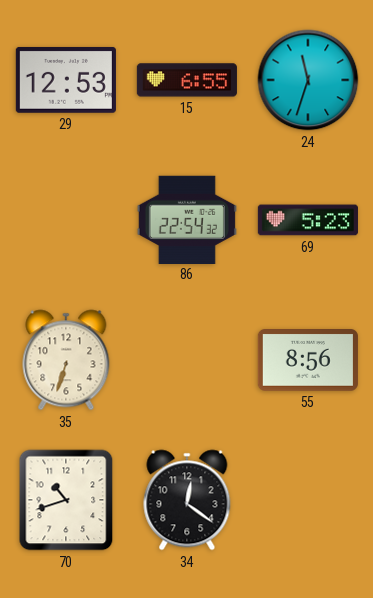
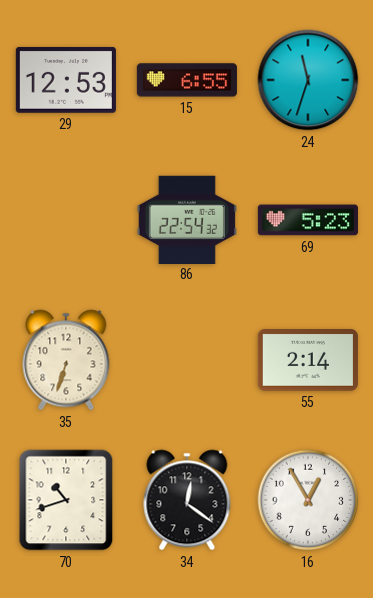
55: 8:56 -> 2:14
16: none -> 12:55
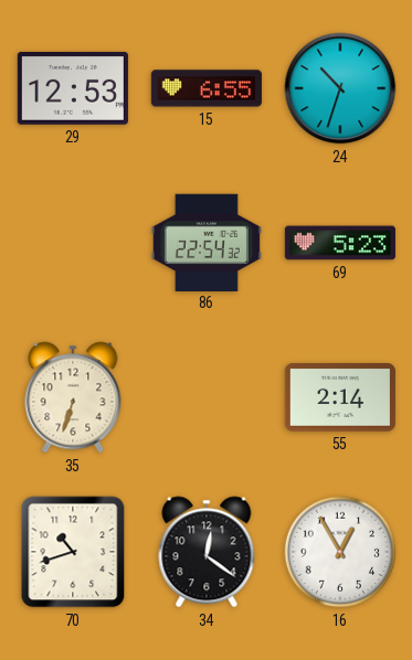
24: 11:33 -> 10:33
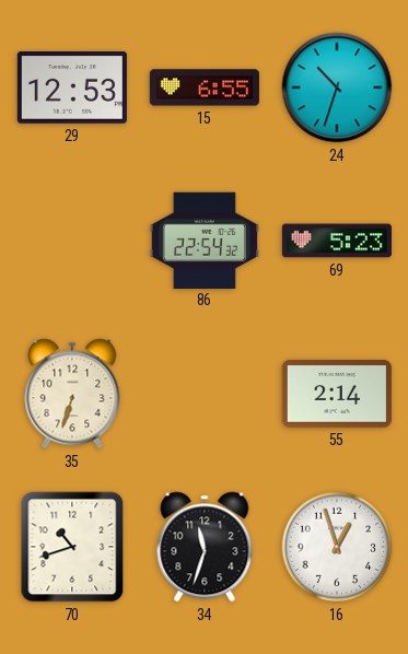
34: 12:21 -> 11:33
16: 12:55 -> 12:57
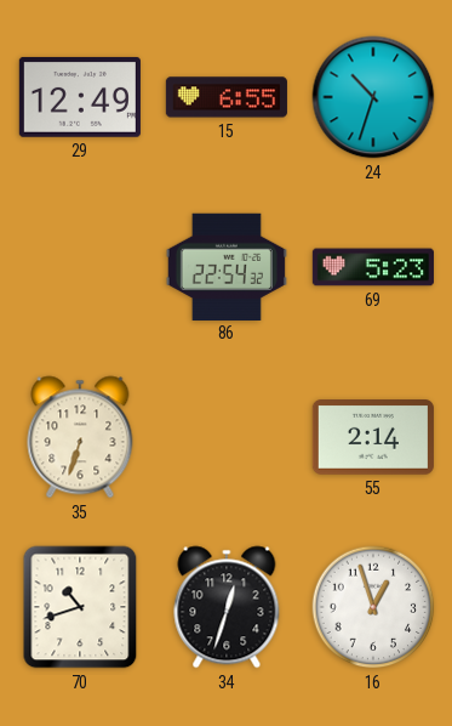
29: 12:53 -> 12:49
34: 11:33 -> 12:33
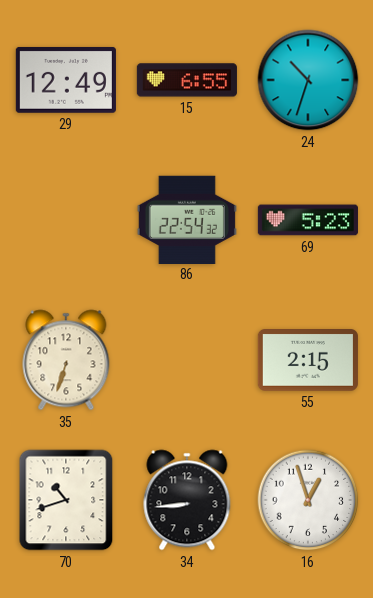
55: 2:14 -> 2:15
34: 12:33 -> 8:44
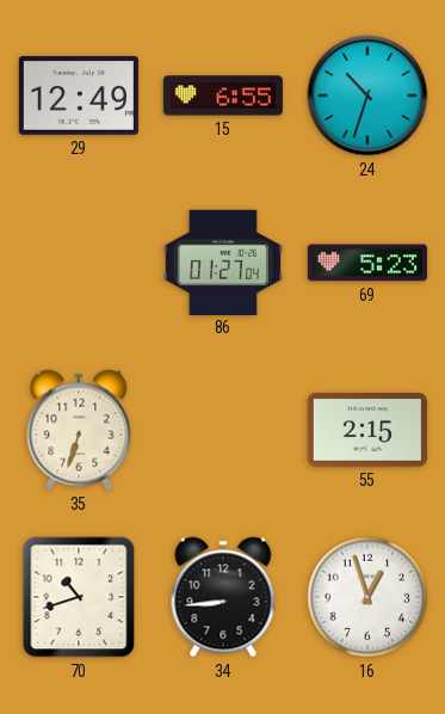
86: 22:54 -> 01:27
